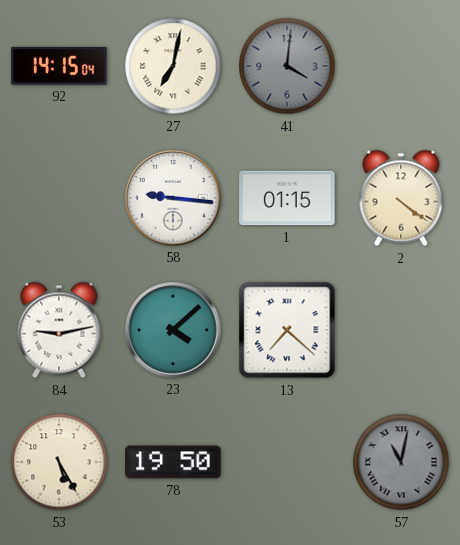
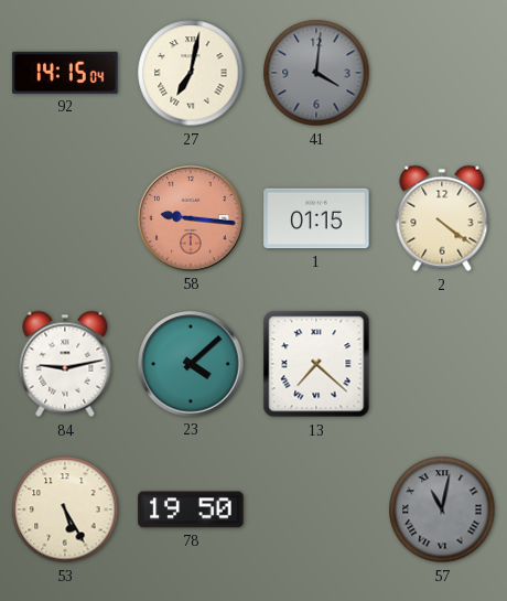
58 dial: white -> salmon
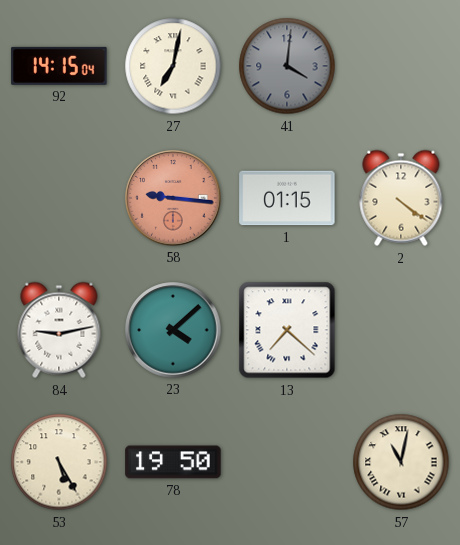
57 dial: grey -> cream
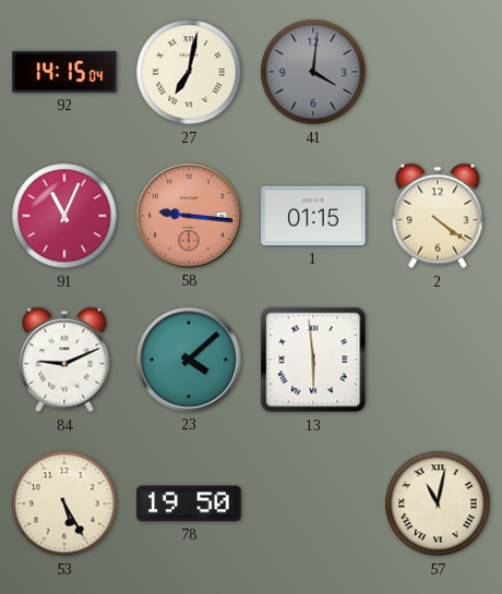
91: none -> 11:04
84: 9:13 -> 9:11
13: 7:22 -> 5:59
